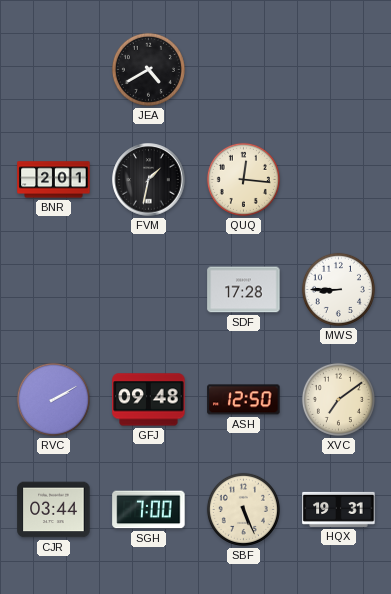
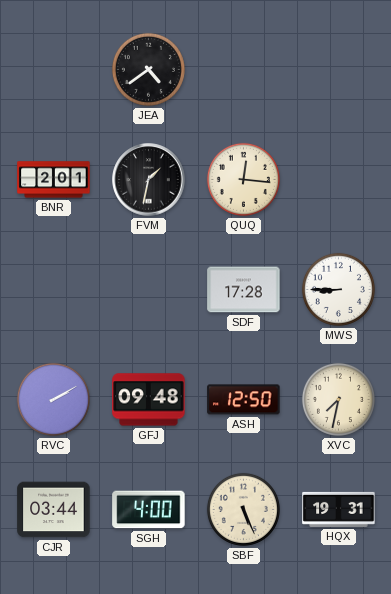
JEA: 4:40 -> 4:39
XVC: 7:09 -> 7:32
SGH: 7:00 -> 4:00
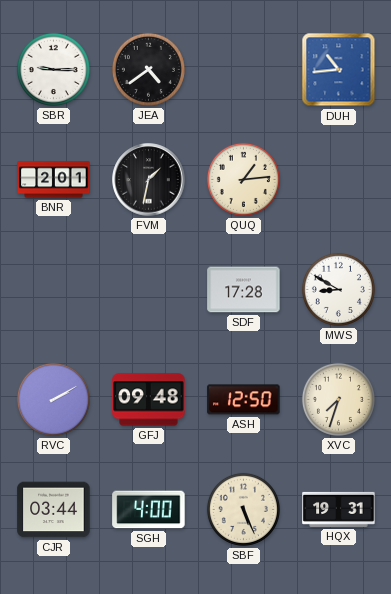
SBR: none -> 9:15
DUH: none -> 10:44
QUQ: 12:16 -> 1:14
MWS: 8:45 -> 8:50
XVC: 7:32 -> 7:33
